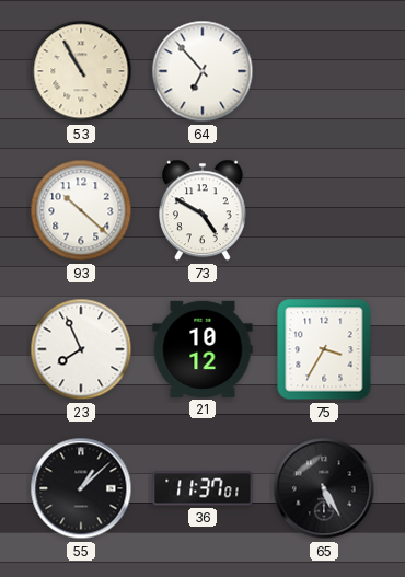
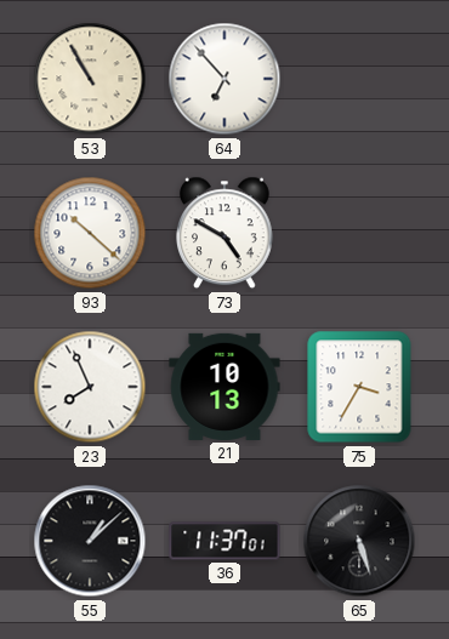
21: 10:12 -> 10:13
65: 5:25 -> 5:27
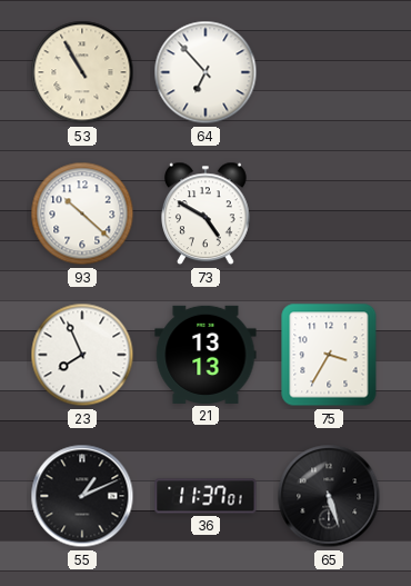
21: 10:13 -> 13:13
55: 1:08 -> 1:11
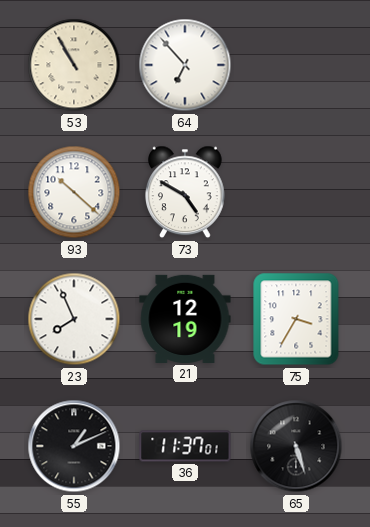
21: 13:13 -> 12:19
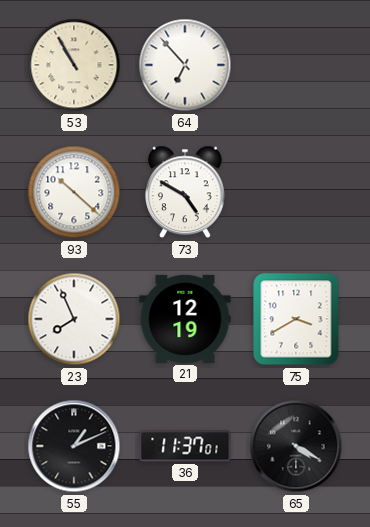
75: 3:35 -> 3:40
65: 5:27 -> 4:20
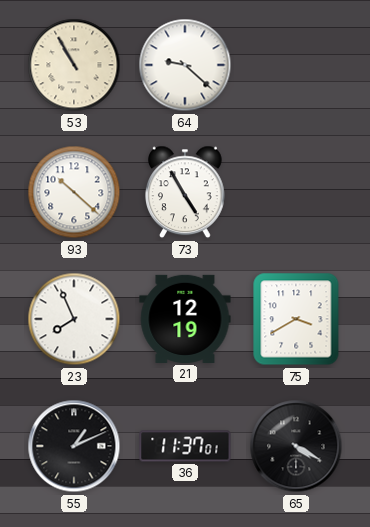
64: 6:53 -> 9:22
73: 4:50 -> 4:55
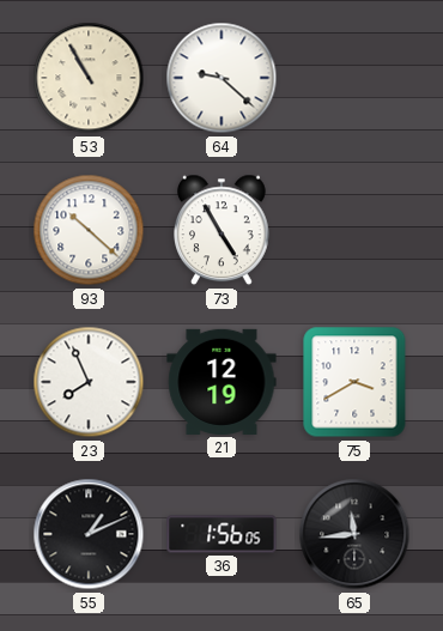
36: 11:37 -> 1:56
65: 4:20 -> 11:44
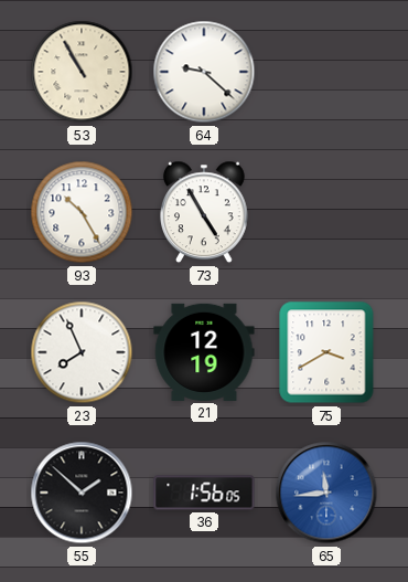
93: 10:22 -> 10:25
55: 1:11 -> 1:52
65 dial: black -> blue
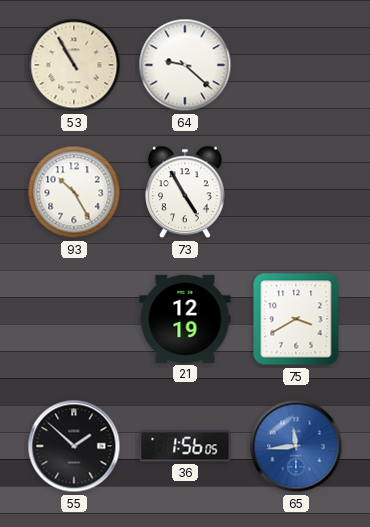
23: 7:56 -> none
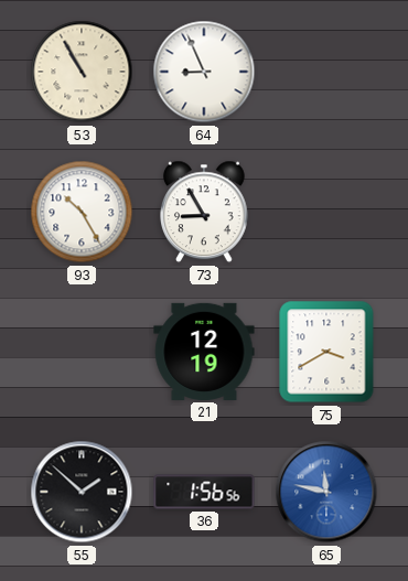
64: 9:22 -> 8:56
73: 4:55 -> 8:55
36: 1:56:05 -> 1:56:56
65: 11:44 -> 11:47
